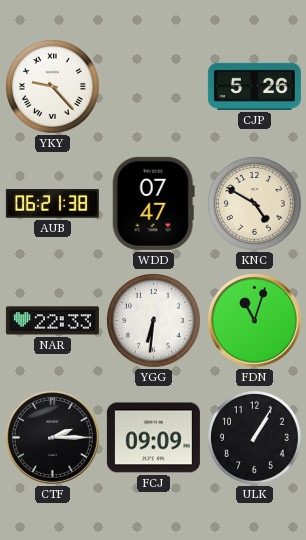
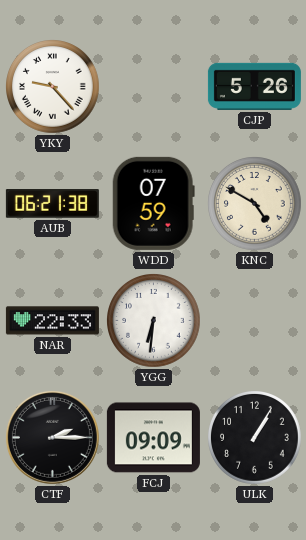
WDD: 07:47 -> 07:59
FDN: 11:03 -> none
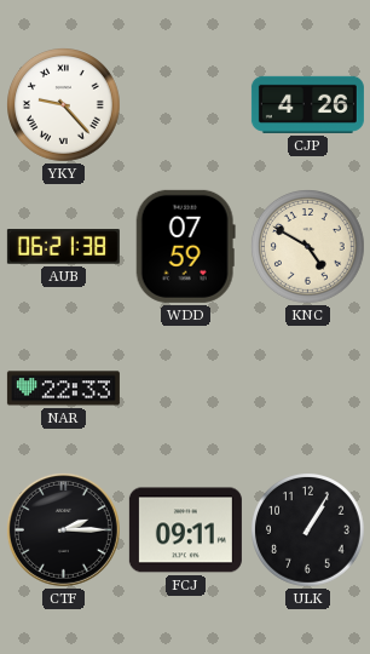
CJP: 5:26 -> 4:26
YGG: 6:31 -> none
FCJ: 09:09 -> 09:11
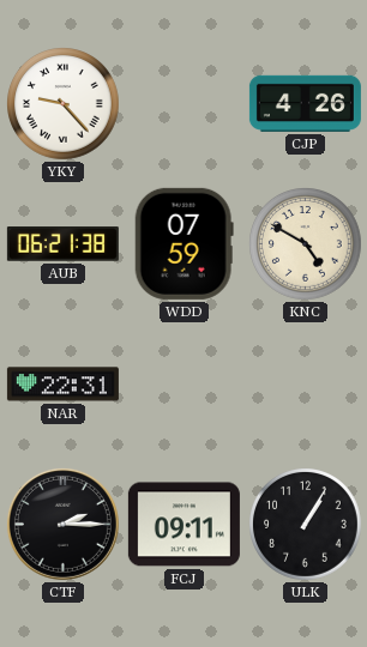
NAR: 22:33 -> 22:31
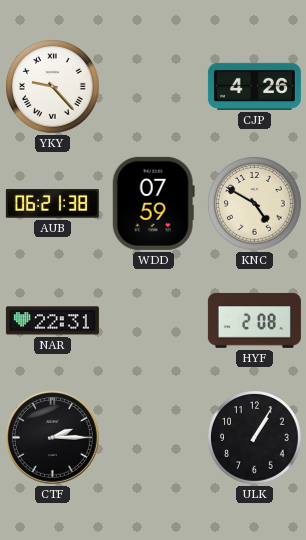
HYF: none -> 2:08
FCJ: 09:11 -> none
